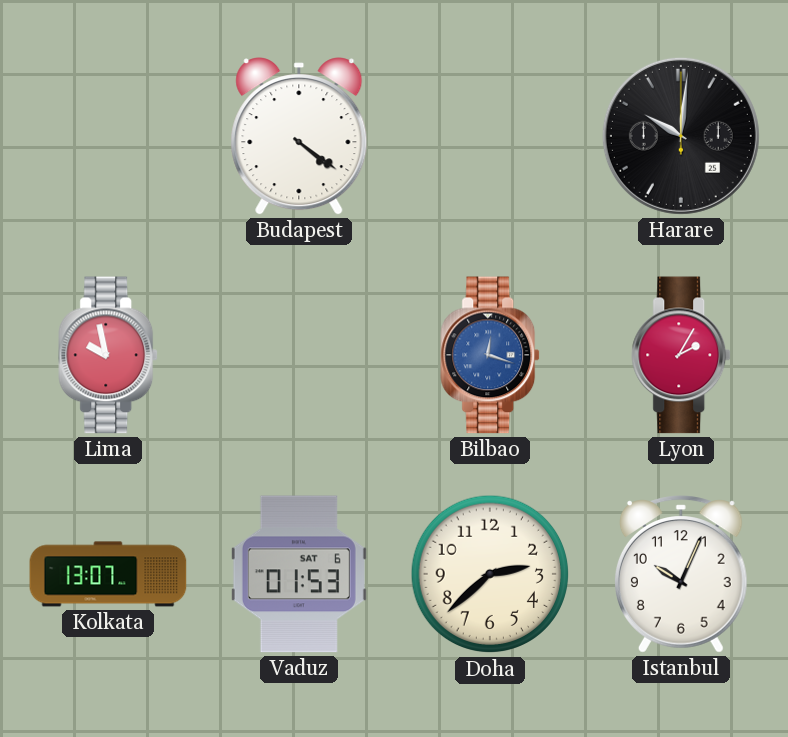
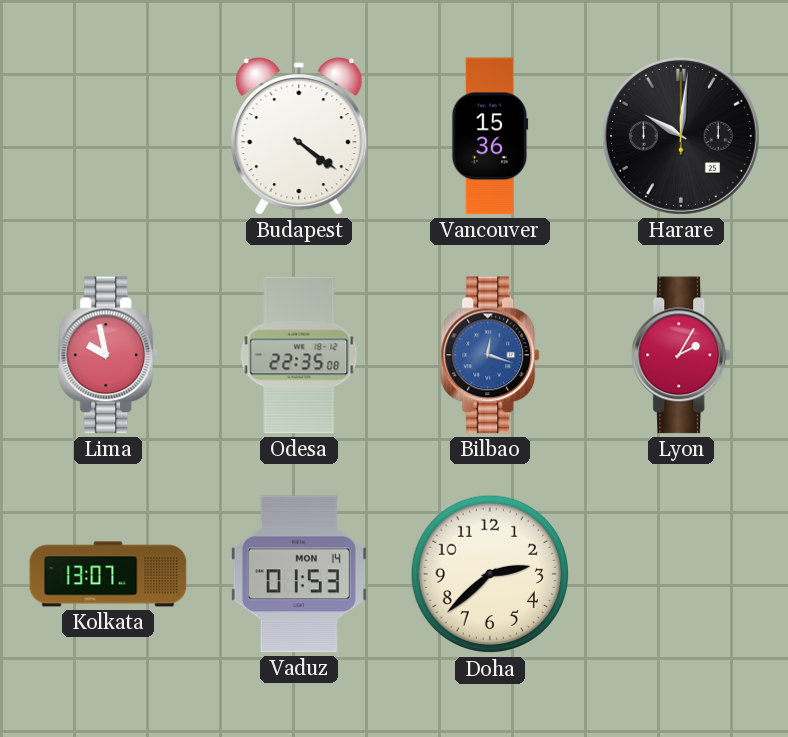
Vancouver: none -> 15:36
Odesa: none -> 22:35
Vaduz date: SAT 6 -> MON 14
Istanbul: 10:04 -> none
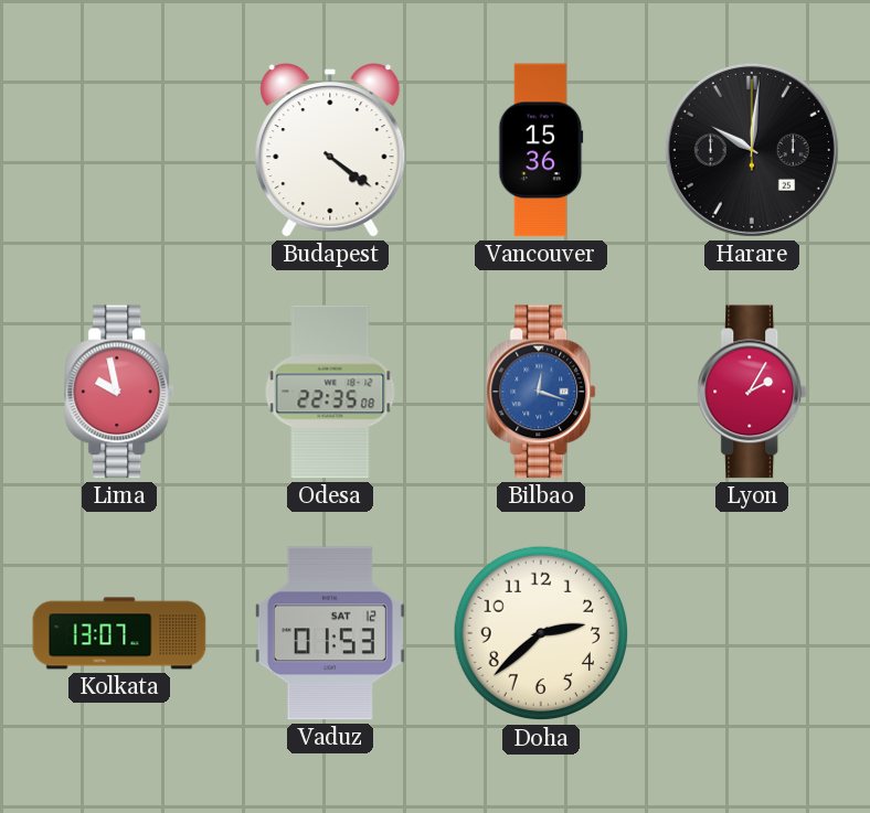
Vaduz date: MON 14 -> SAT 12
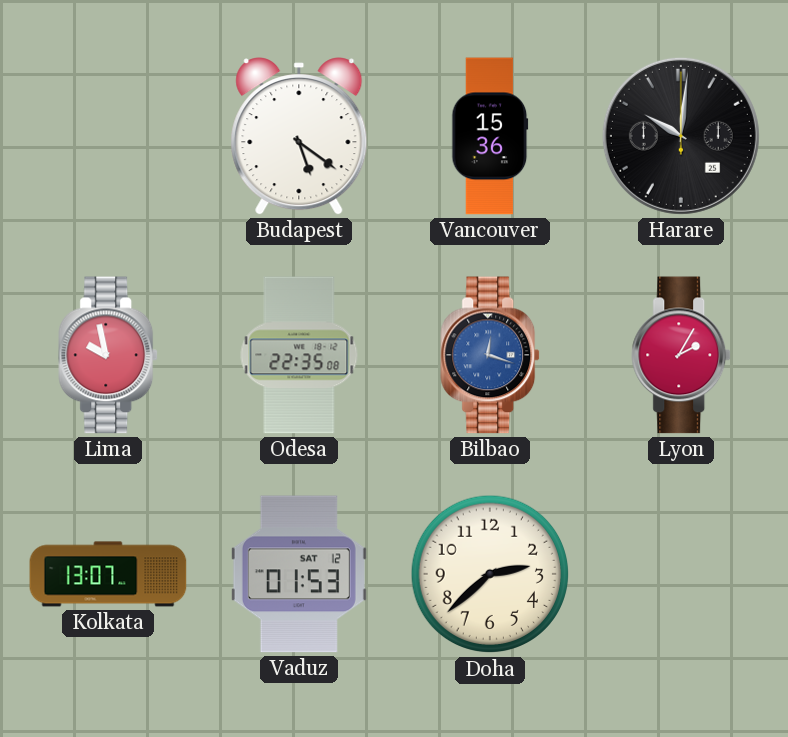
Budapest: 4:21 -> 5:21
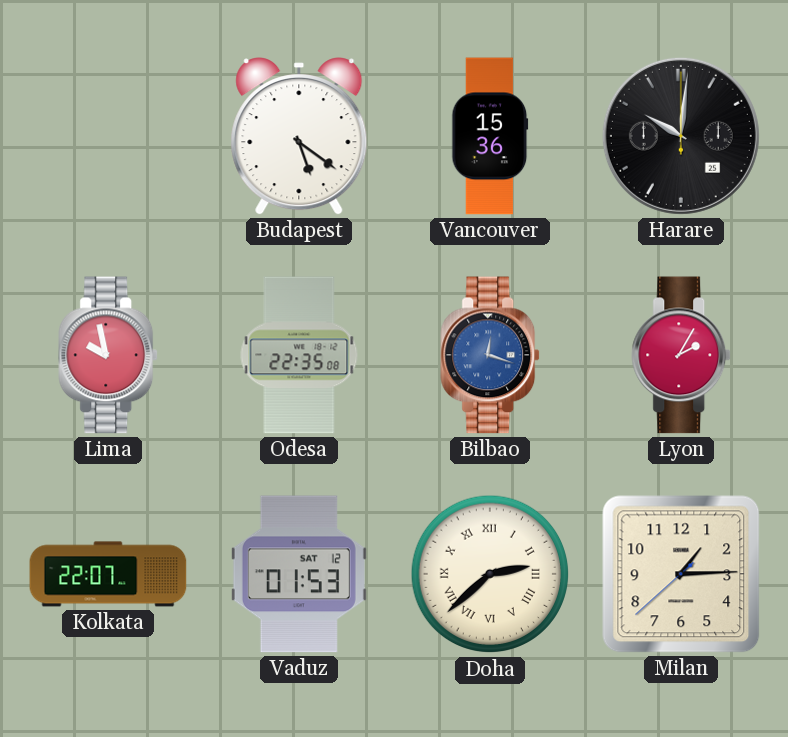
Kolkata: 13:07 -> 22:07
Doha numerals: Arabic -> Roman
Milan: none -> 1:14
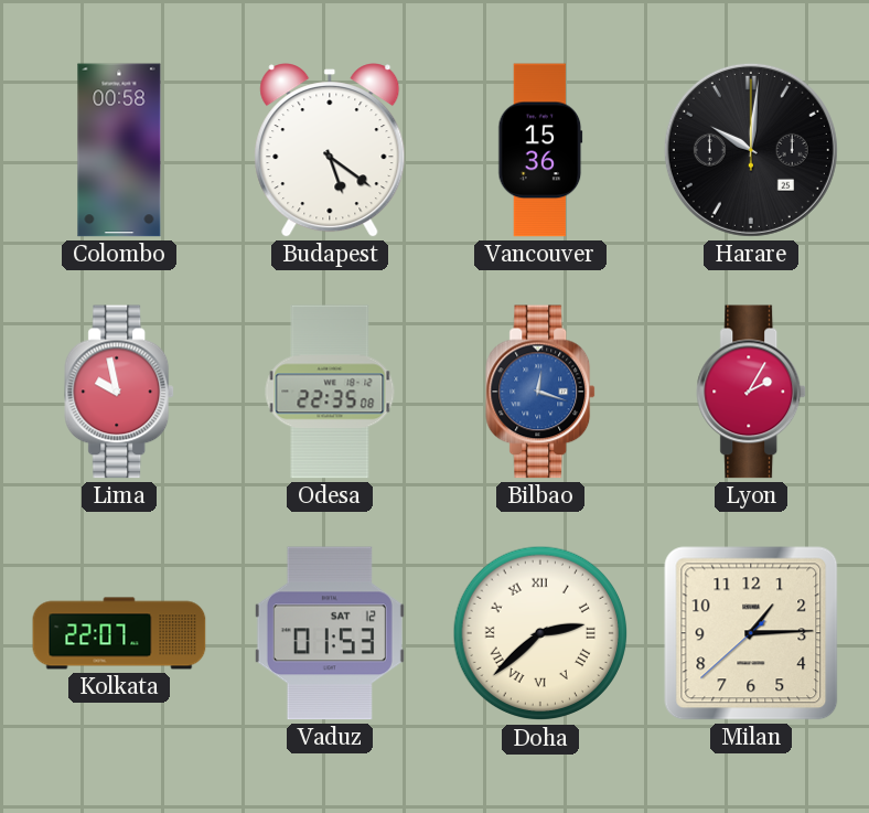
Colombo: none -> 00:58
